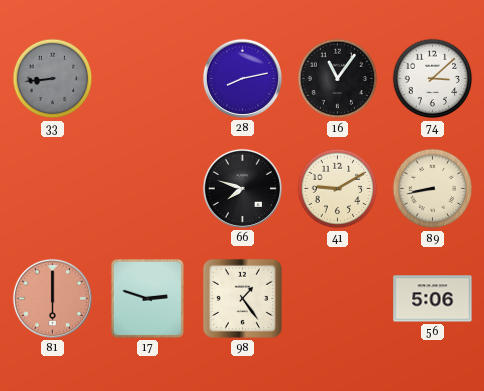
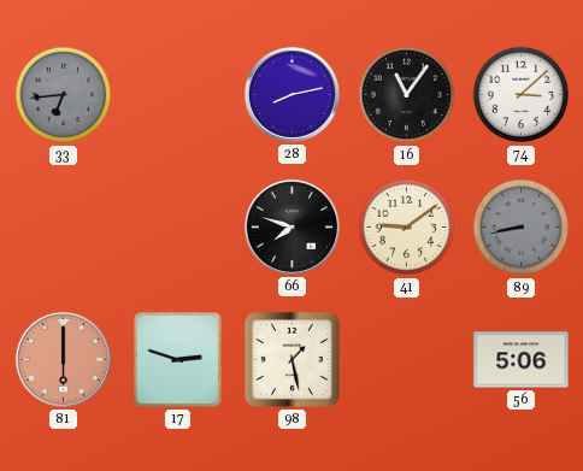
33: 8:44 -> 6:44
41: 9:10 -> 9:09
89 dial: cream -> grey
98: 1:24 -> 1:28
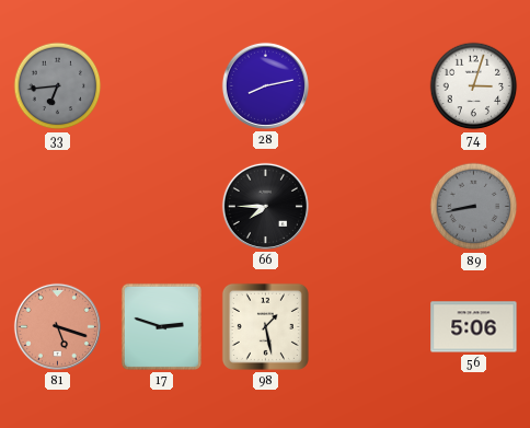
16: 11:06 -> none
74: 3:08 -> 3:03
66: 7:48 -> 7:45
41: 9:09 -> none
81: 6:00 -> 5:18
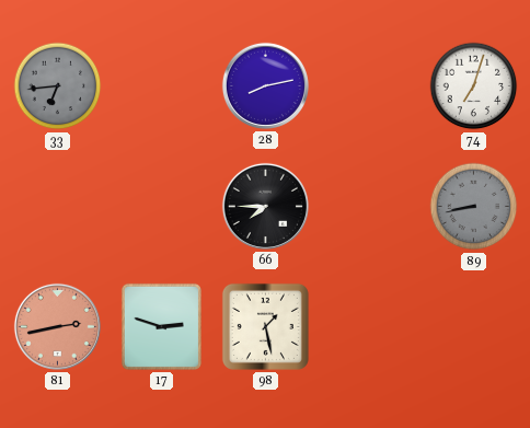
74: 3:03 -> 7:03
81: 5:18 -> 2:43
56: 5:06 -> none
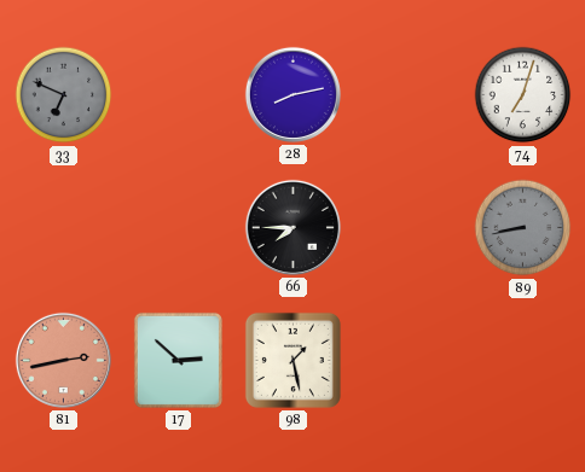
33: 6:44 -> 6:49
17: 2:48 -> 2:52
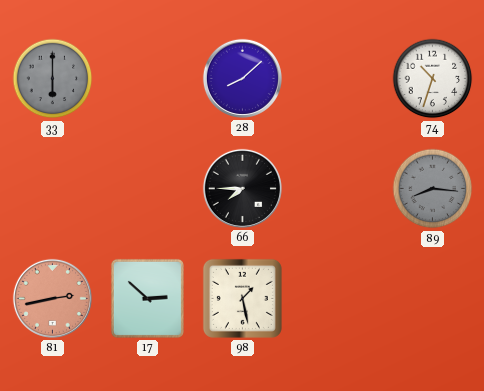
33: 6:49 -> 6:00
28: 8:13 -> 8:08
74: 7:03 -> 10:33
89: 8:43 -> 8:16
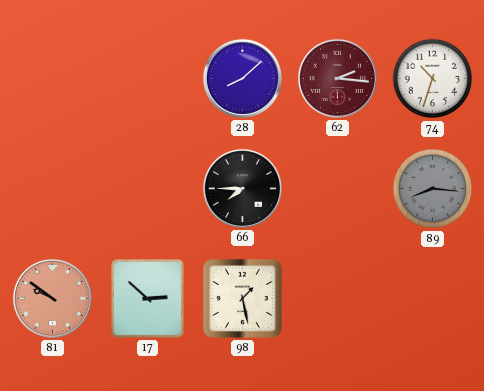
33: 6:00 -> none
62: none -> 2:16
81: 2:43 -> 9:51
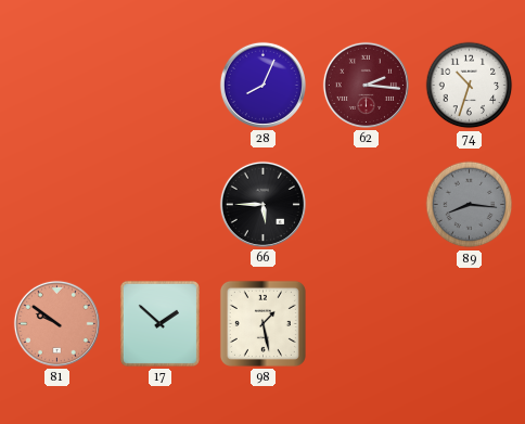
28: 8:08 -> 8:04
66: 7:45 -> 5:45
17: 2:52 -> 1:52
